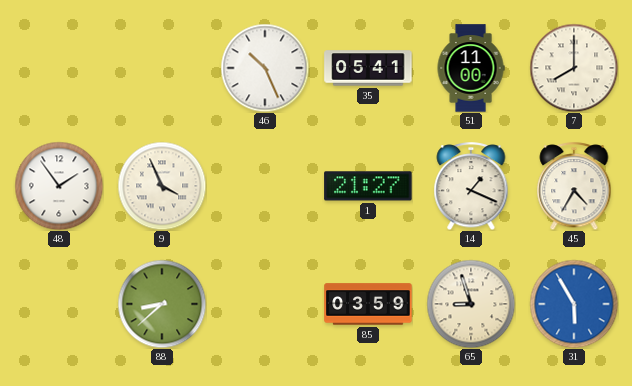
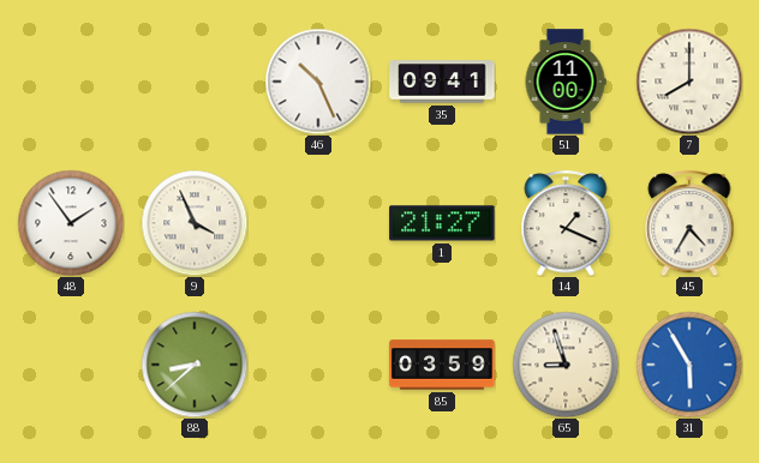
35: 05:41 -> 09:41
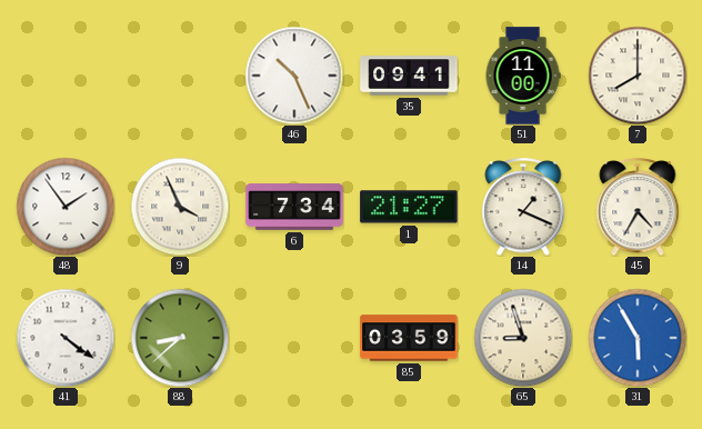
6: none -> 7:34
41: none -> 4:21
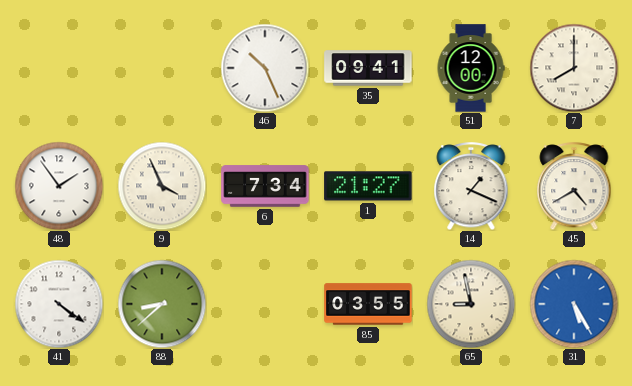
51: 11:00 -> 12:00
45: 4:35 -> 4:40
85: 03:59 -> 03:55
65: 8:57 -> 8:58
31: 5:55 -> 5:25
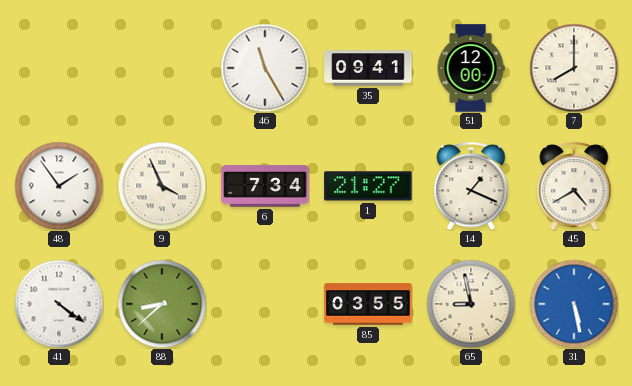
46: 10:26 -> 11:25
31: 5:25 -> 5:28
